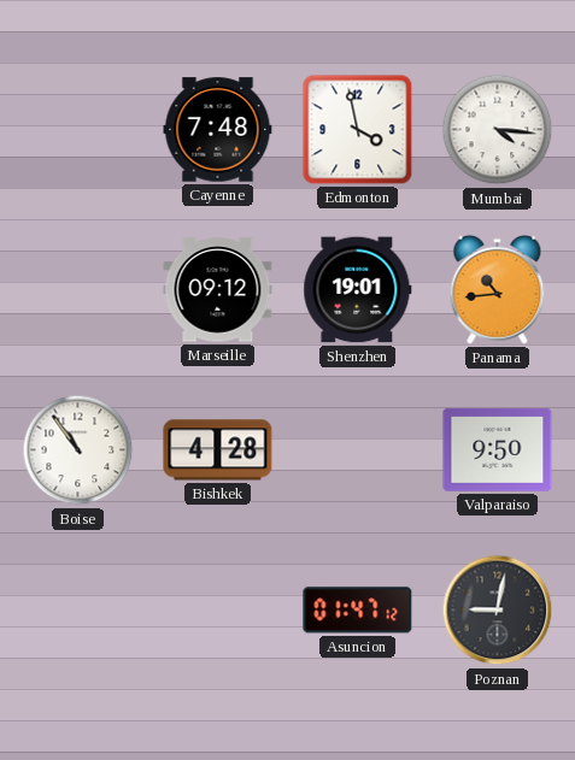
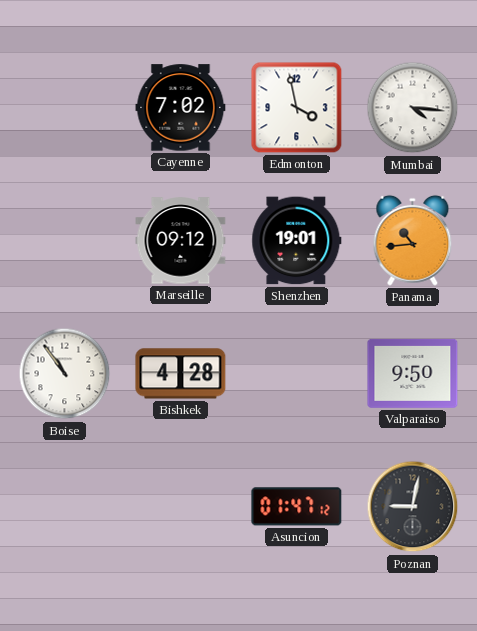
Cayenne: 7:48 -> 7:02
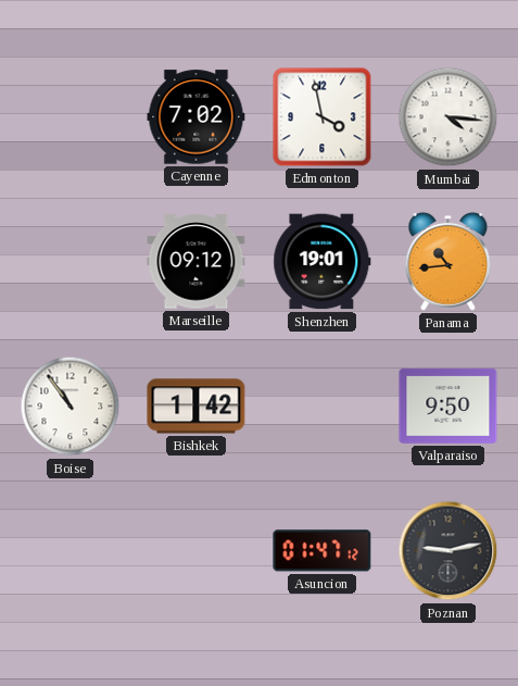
Bishkek: 4:28 -> 1:42
Poznan: 9:02 -> 9:13
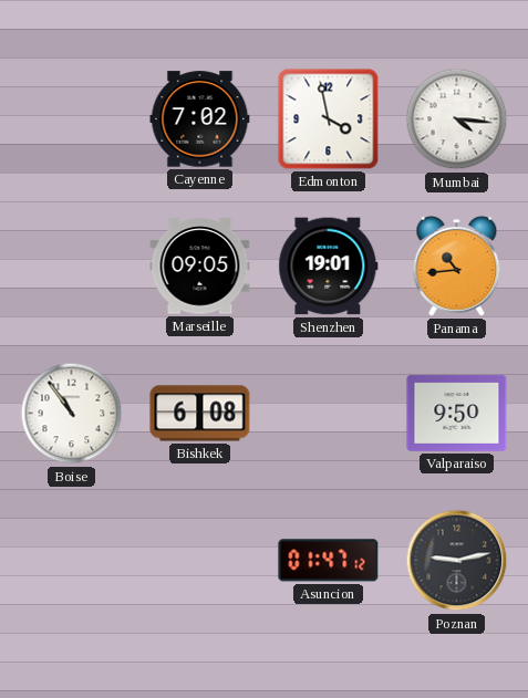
Marseille: 09:12 -> 09:05
Bishkek: 1:42 -> 6:08
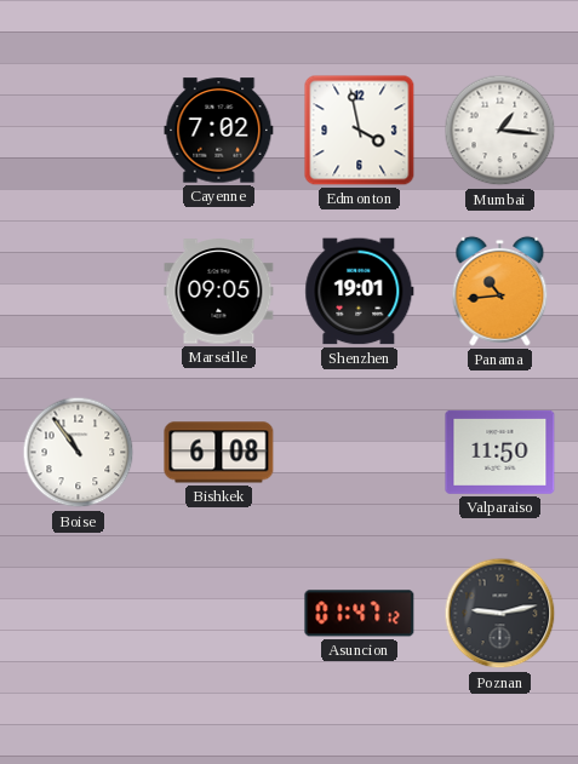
Mumbai: 4:16 -> 1:16
Valparaiso: 9:50 -> 11:50
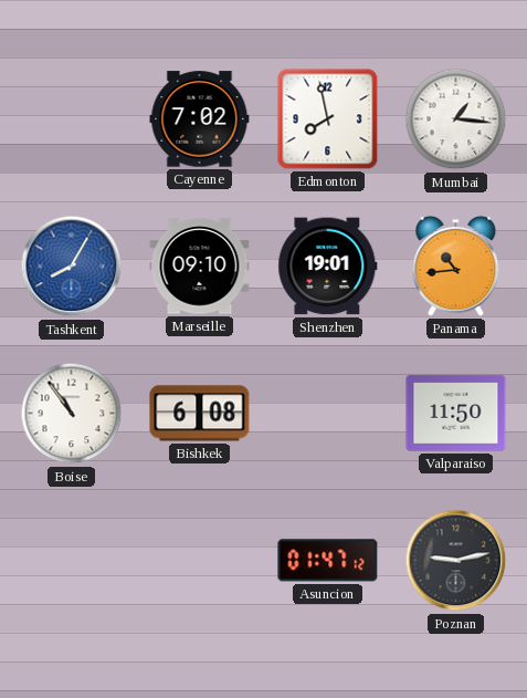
Edmonton: 3:58 -> 7:58
Tashkent: none -> 8:05
Marseille: 09:05 -> 09:10
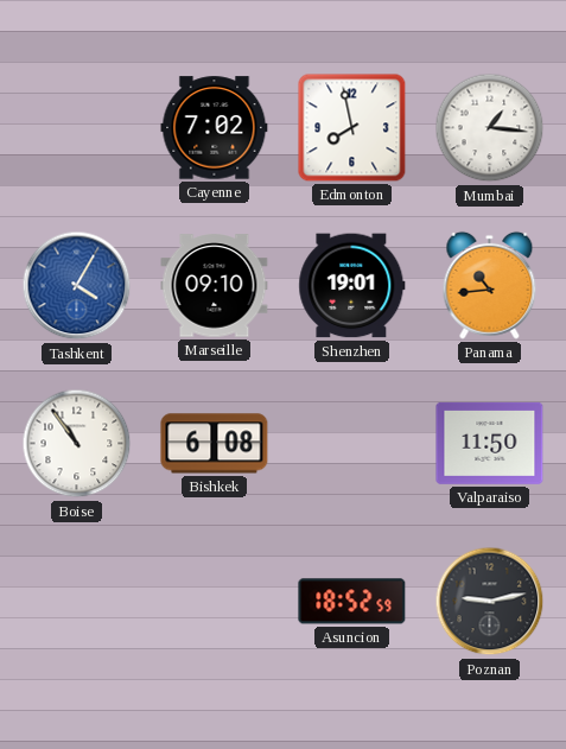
Tashkent: 8:05 -> 4:05
Asuncion: 01:47 -> 18:52
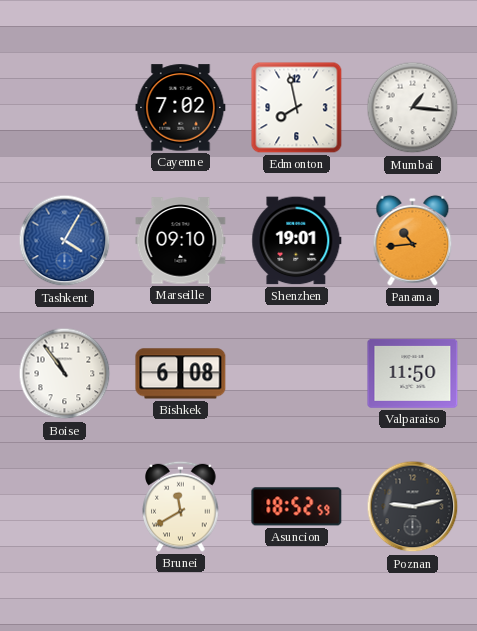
Brunei: none -> 11:40
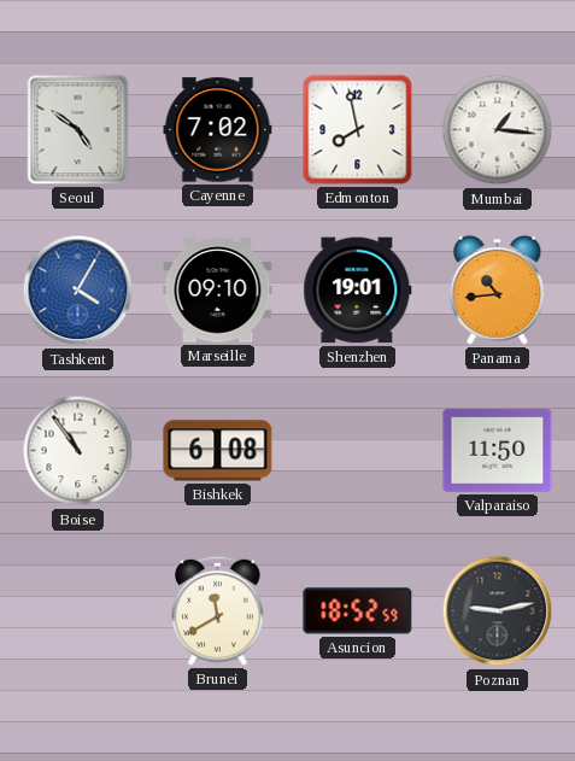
Seoul: none -> 4:51
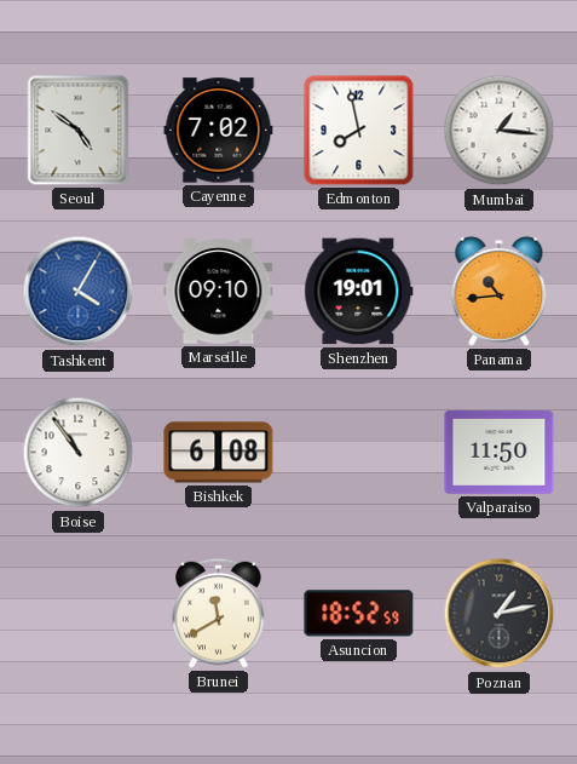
Poznan: 9:13 -> 1:13
